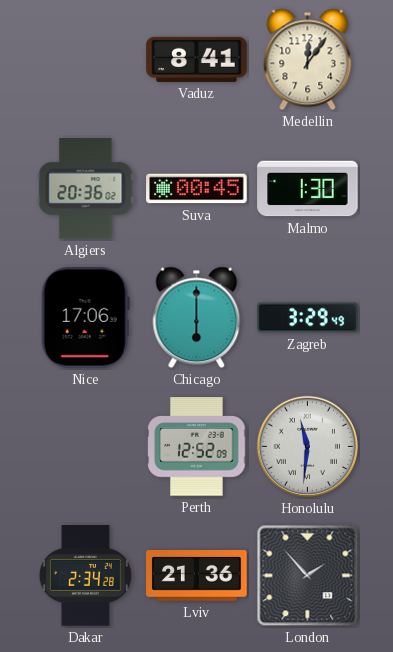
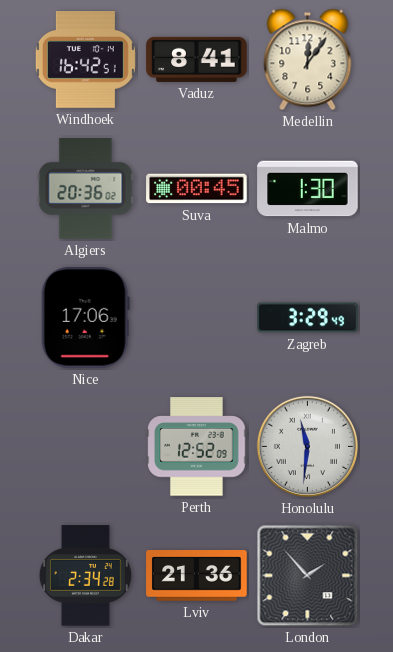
Windhoek: none -> 16:42
Chicago: 6:00 -> none
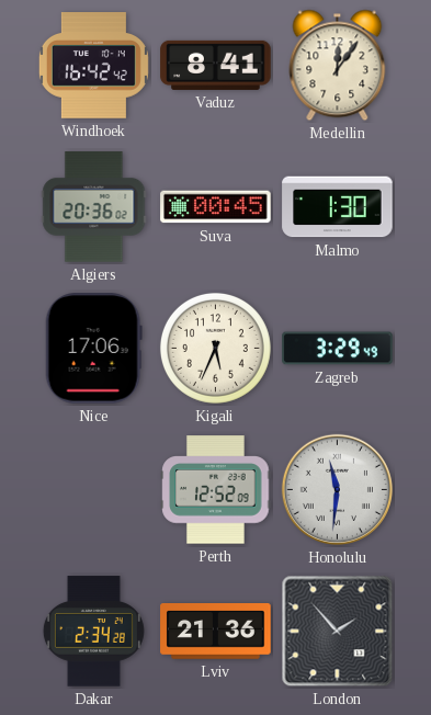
Windhoek: 16:42:51 -> 16:42:42
Kigali: none -> 5:34
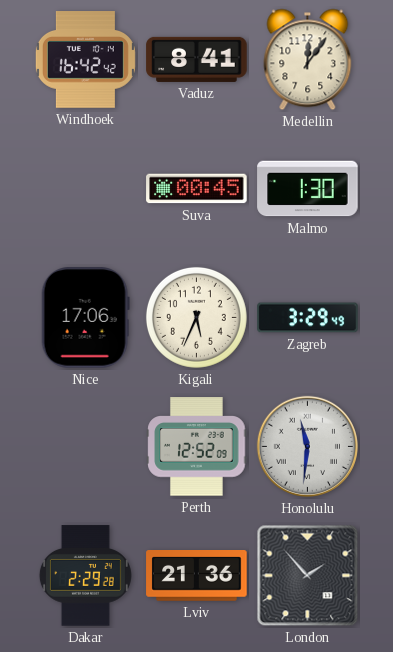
Algiers: 20:36 -> none
Dakar: 2:34 -> 2:29
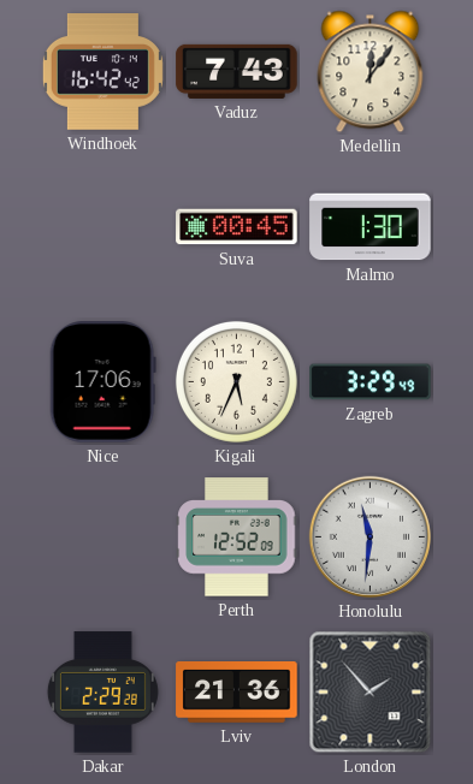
Vaduz: 8:41 -> 7:43
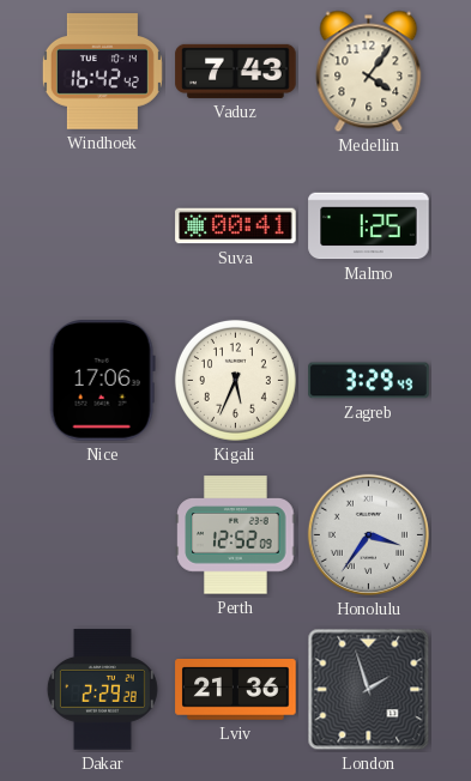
Medellin: 12:06 -> 4:06
Suva: 00:45 -> 00:41
Malmo: 1:30 -> 1:25
Honolulu: 11:31 -> 3:36
London: 1:53 -> 1:57
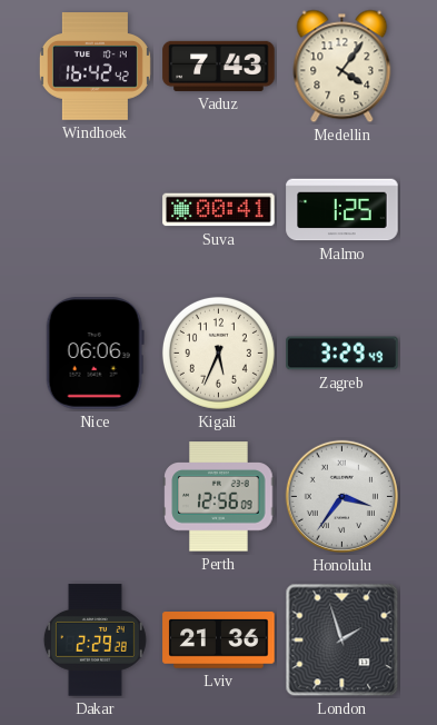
Nice: 17:06 -> 06:06
Perth: 12:52 -> 12:56
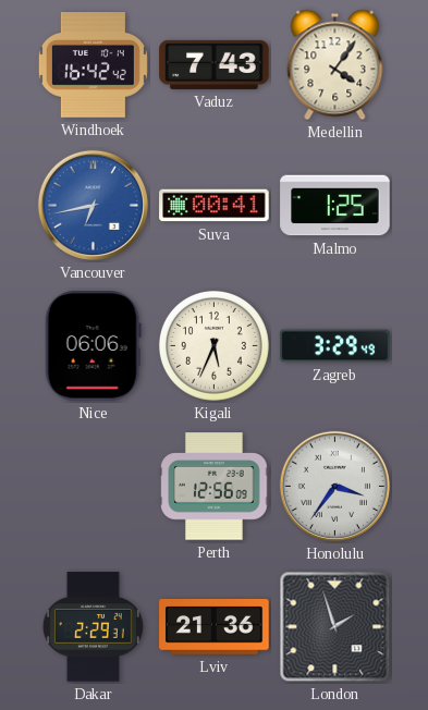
Vancouver: none -> 6:43
Dakar: 2:29:28 -> 2:29:31
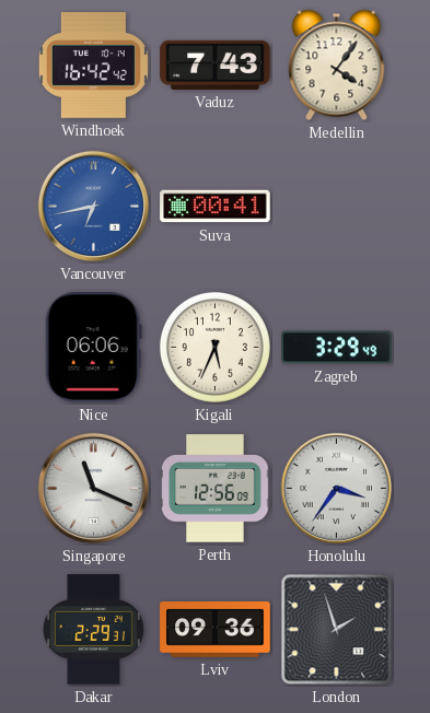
Malmo: 1:25 -> none
Singapore: none -> 11:19
Lviv: 21:36 -> 09:36
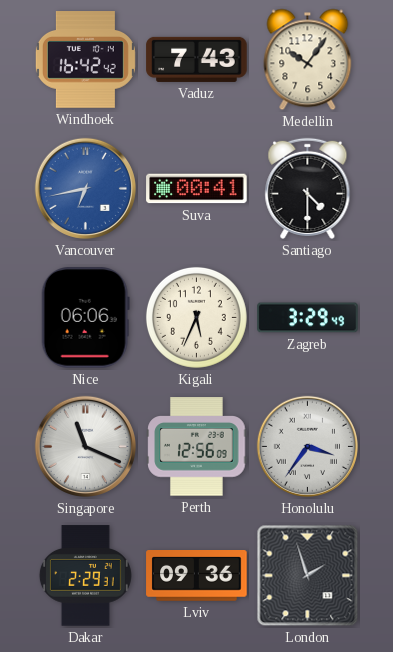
Medellin: 4:06 -> 10:06
Santiago: none -> 4:30
